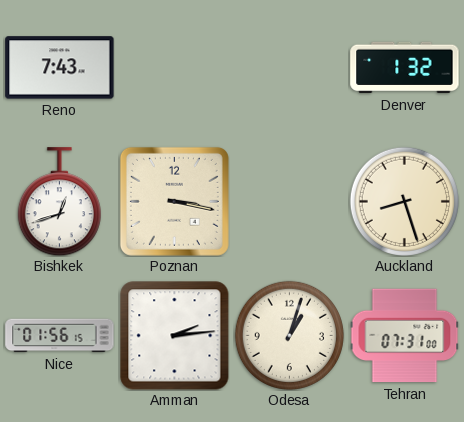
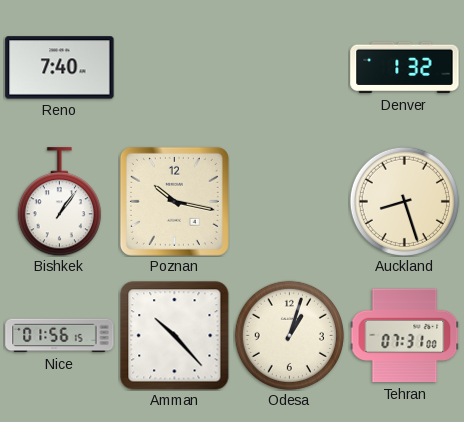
Reno: 7:43 -> 7:40
Bishkek: 12:42 -> 1:06
Poznan: 3:17 -> 10:17
Amman: 2:14 -> 10:23
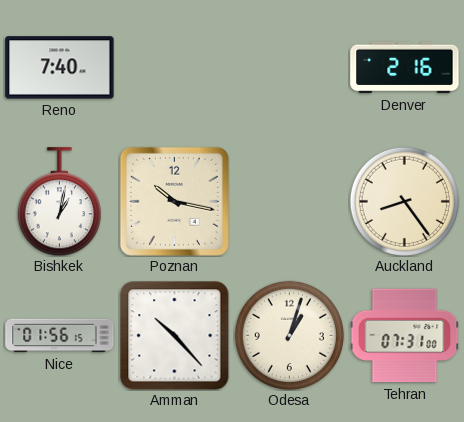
Denver: 1:32 -> 2:16
Bishkek: 1:06 -> 1:02
Auckland: 8:27 -> 8:24
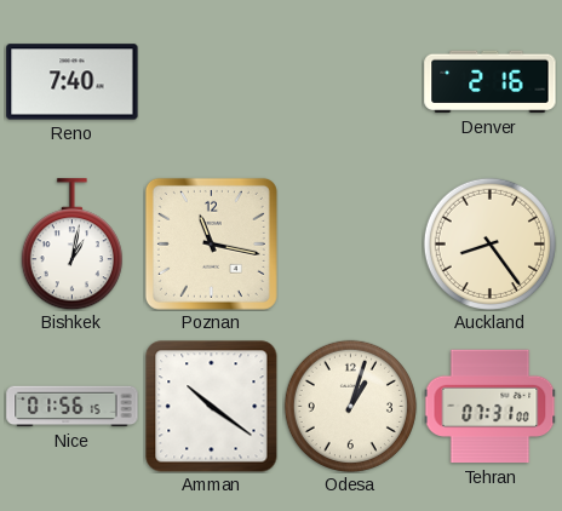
Poznan: 10:17 -> 11:17
Amman: 10:23 -> 10:21
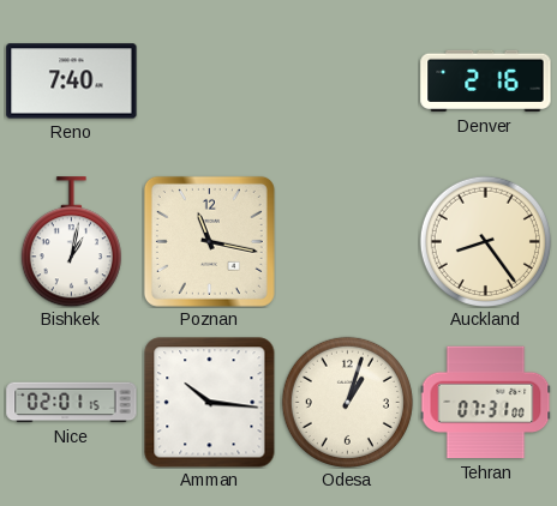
Nice: 01:56 -> 02:01
Amman: 10:21 -> 10:16
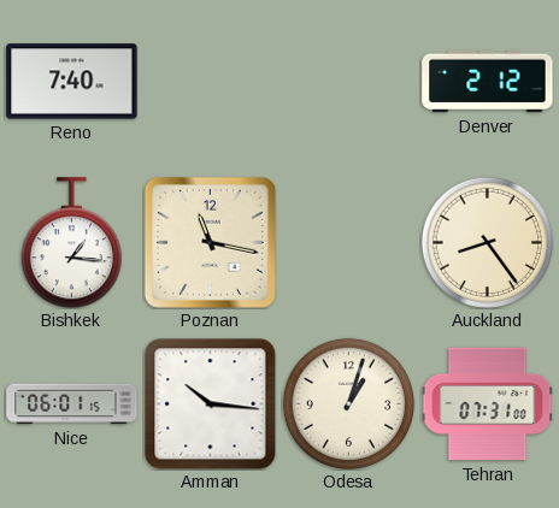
Denver: 2:16 -> 2:12
Bishkek: 1:02 -> 1:16
Nice: 02:01 -> 06:01
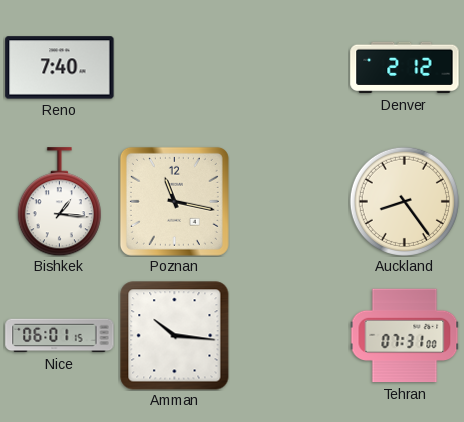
Odesa: 1:03 -> none
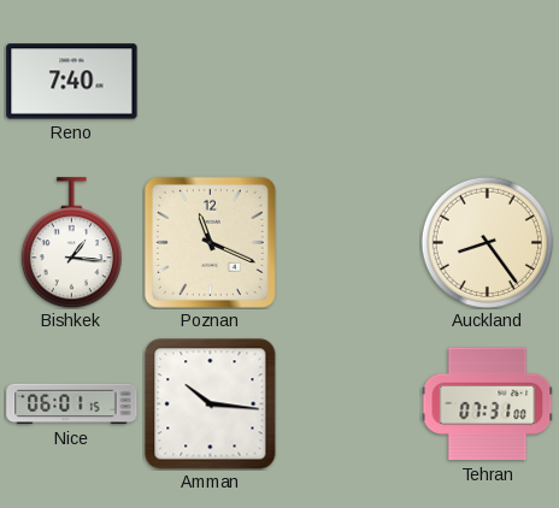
Denver: 2:12 -> none
Poznan: 11:17 -> 11:19
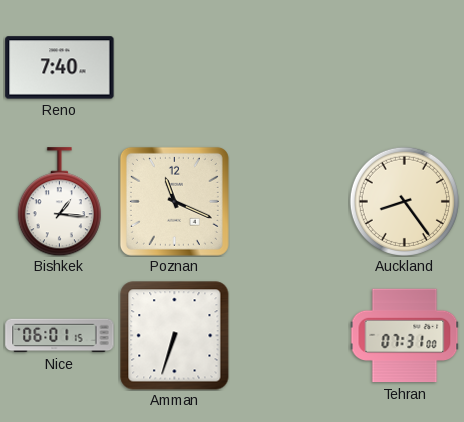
Amman: 10:16 -> 6:33
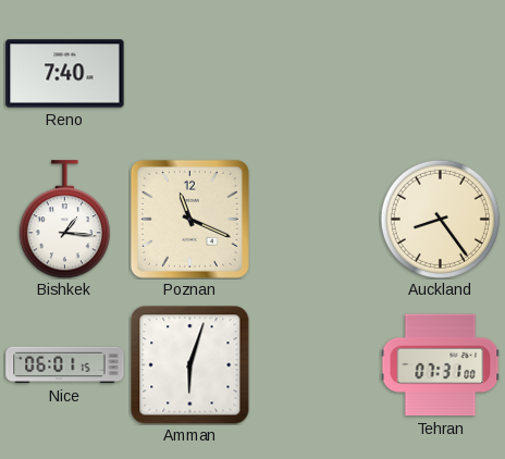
Amman: 6:33 -> 6:03
